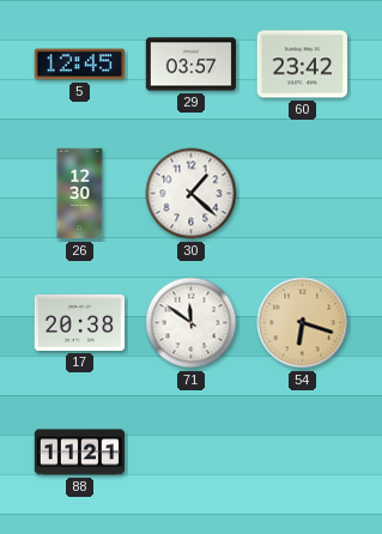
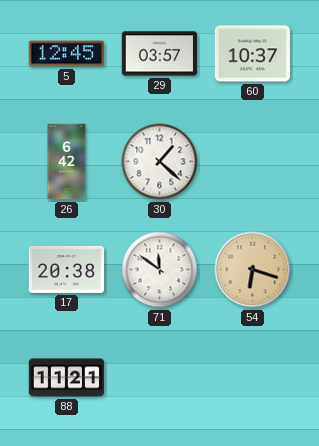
60: 23:42 -> 10:37
26: 12:30 -> 6:42
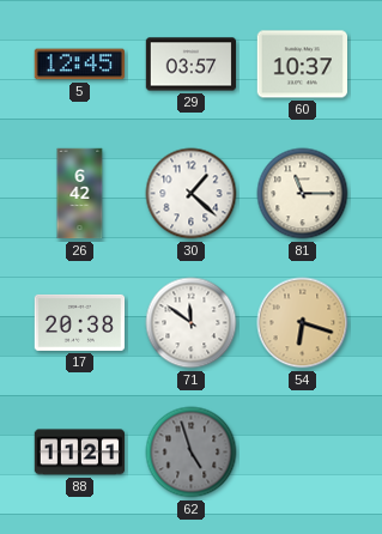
81: none -> 11:15
62: none -> 4:57
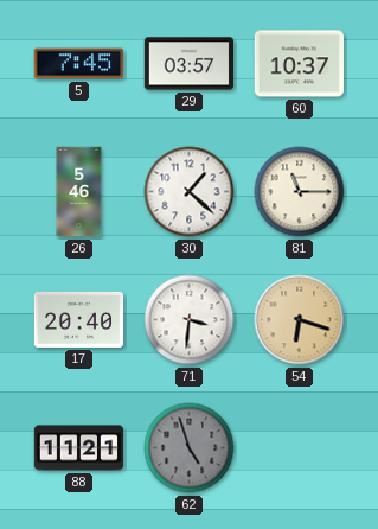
5: 12:45 -> 7:45
26: 6:42 -> 5:46
17: 20:38 -> 20:40
71: 11:51 -> 3:31
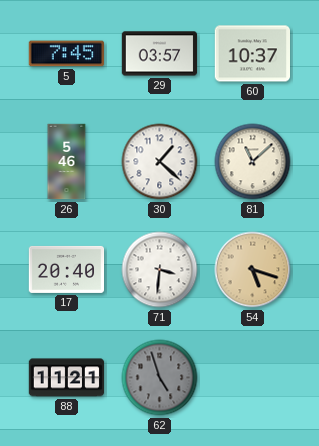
81: 11:15 -> 11:08
54: 6:18 -> 5:18
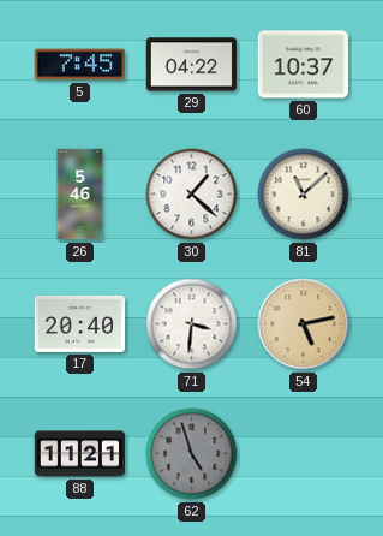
29: 03:57 -> 04:22
54: 5:18 -> 5:13
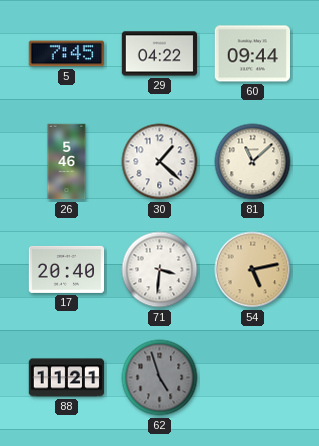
60: 10:37 -> 09:44
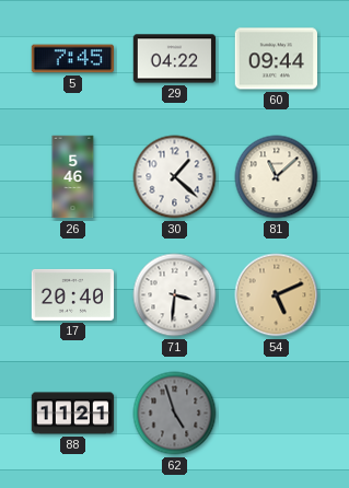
54: 5:13 -> 5:11
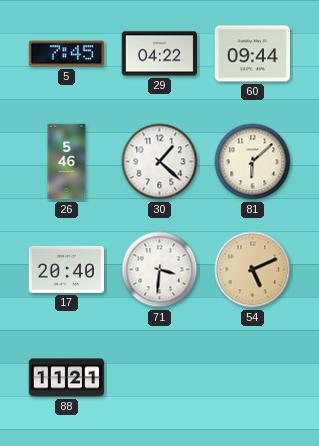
81: 11:08 -> 6:08
62: 4:57 -> none
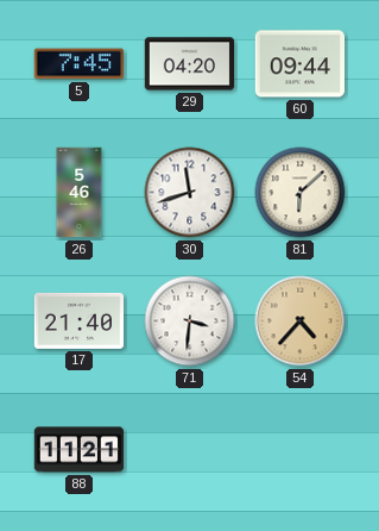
29: 04:22 -> 04:20
30: 1:22 -> 11:42
17: 20:40 -> 21:40
54: 5:11 -> 4:37
